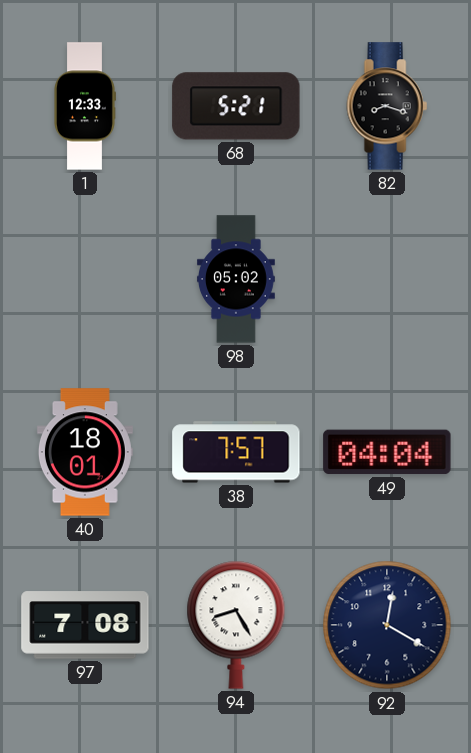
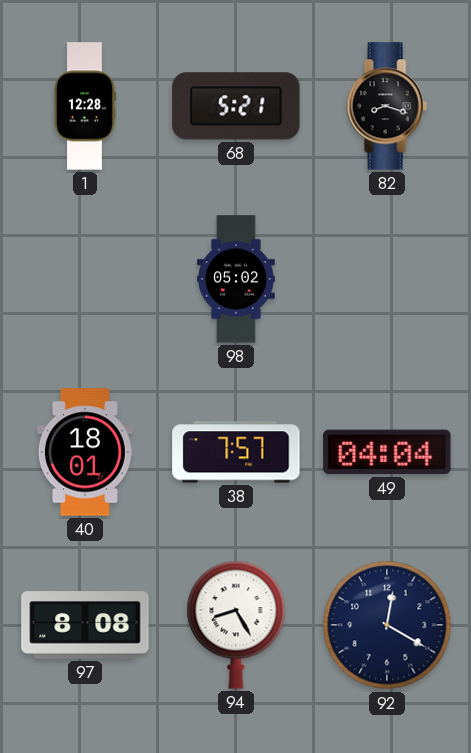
1: 12:33 -> 12:28
97: 7:08 -> 8:08
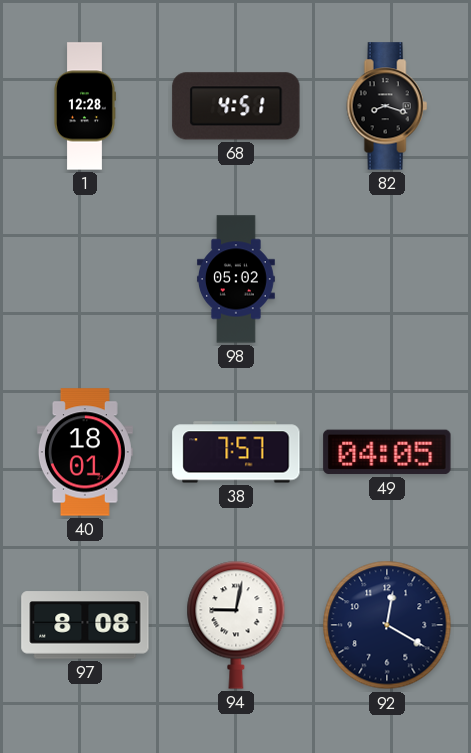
68: 5:21 -> 4:51
49: 04:04 -> 04:05
94: 8:25 -> 9:02
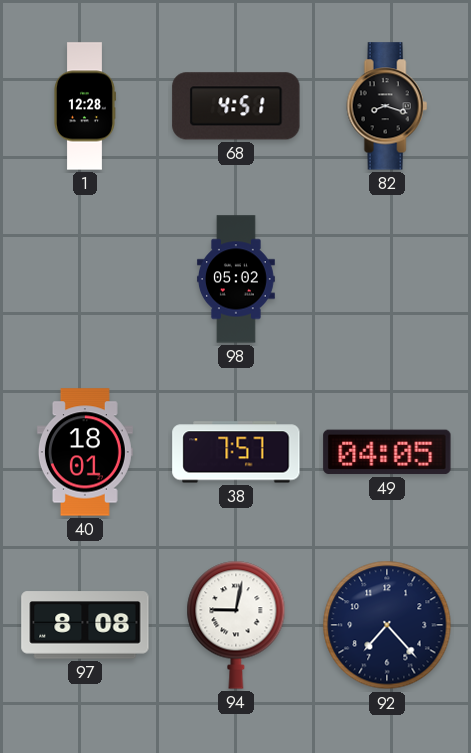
92: 12:20 -> 7:23
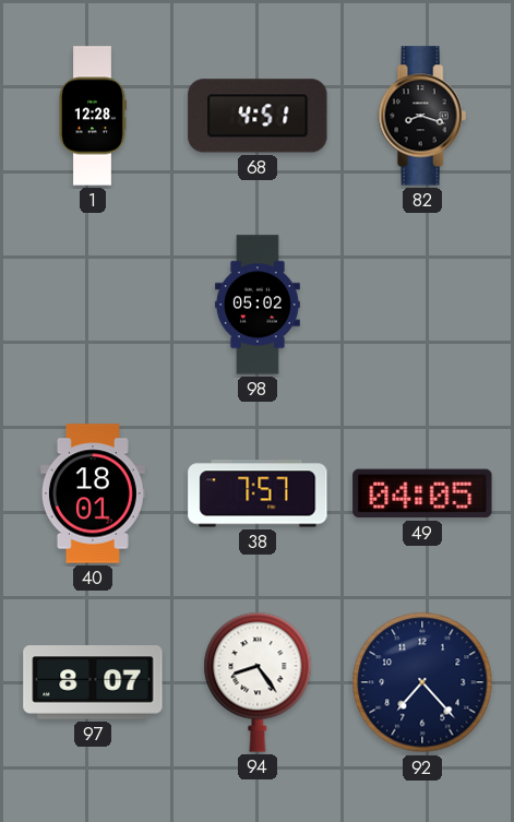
97: 8:08 -> 8:07
94: 9:02 -> 8:24
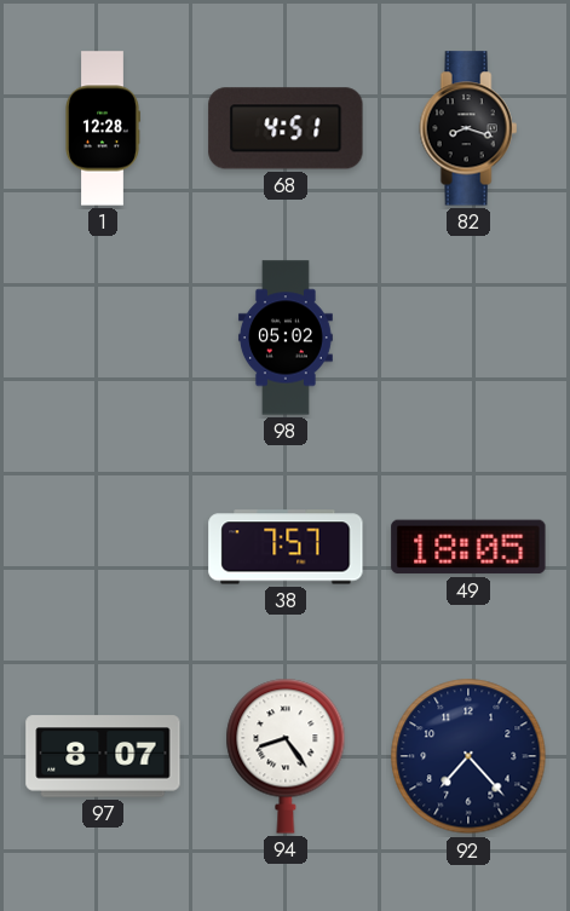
40: 18:01 -> none
49: 04:05 -> 18:05
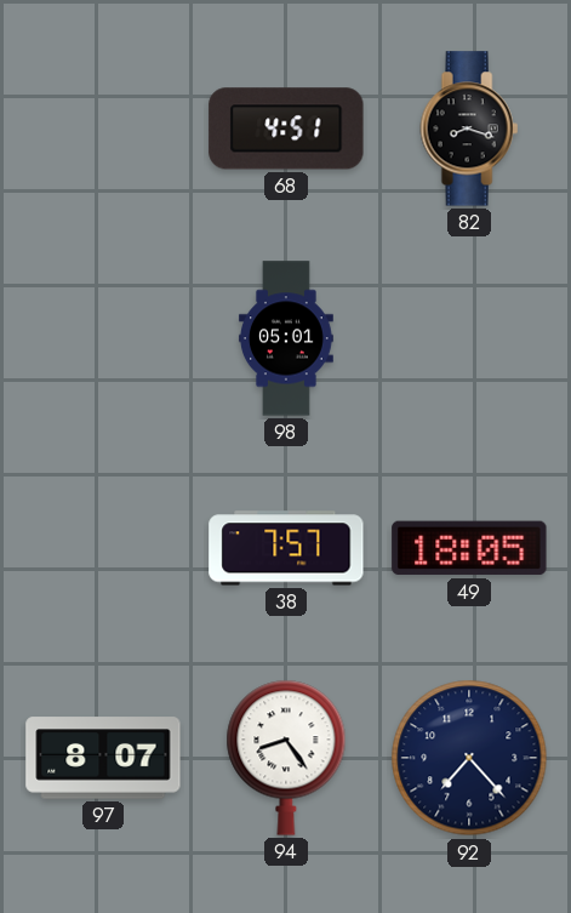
1: 12:28 -> none
98: 05:02 -> 05:01
